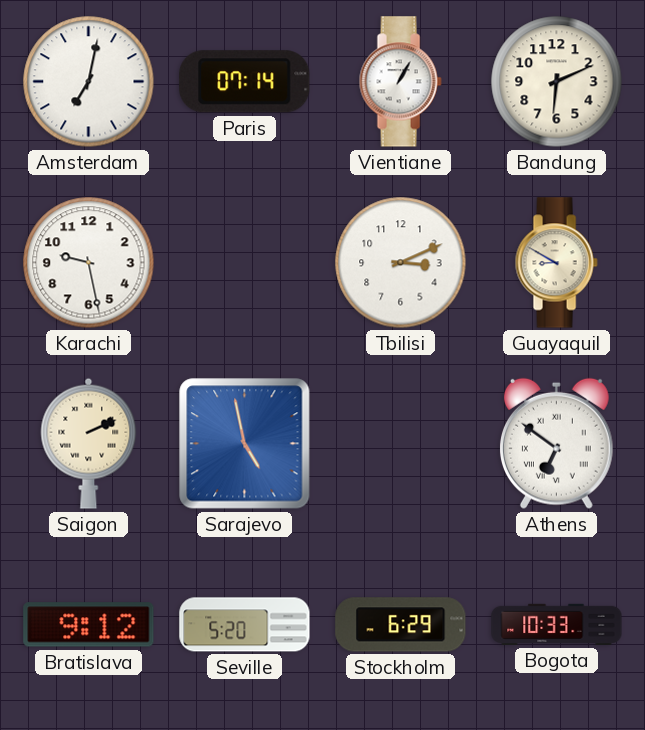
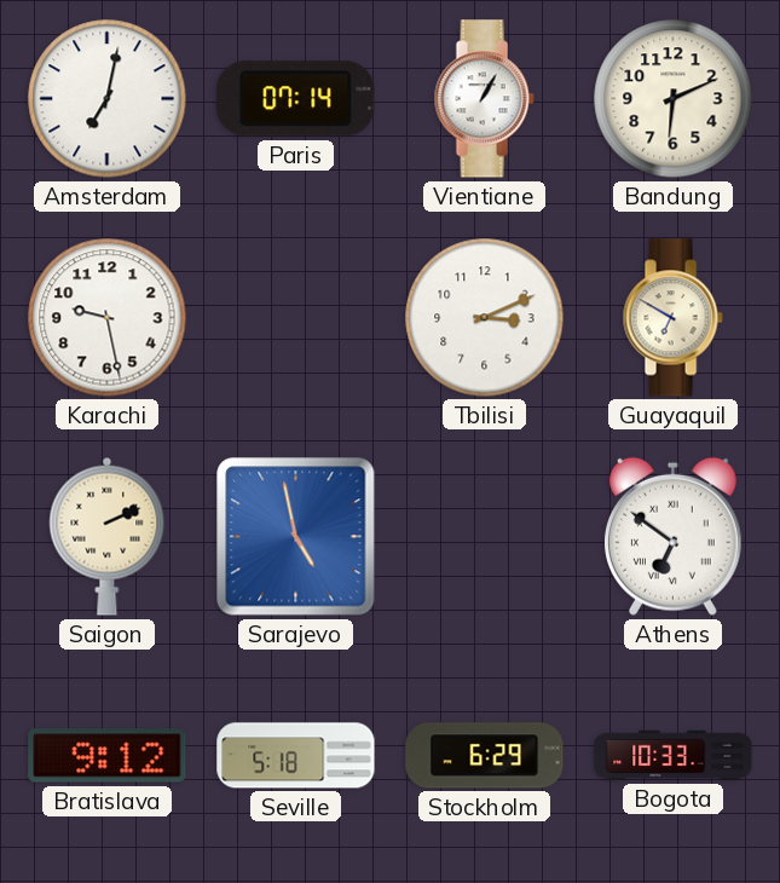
Guayaquil: 8:50 -> 6:50
Seville: 5:20 -> 5:18
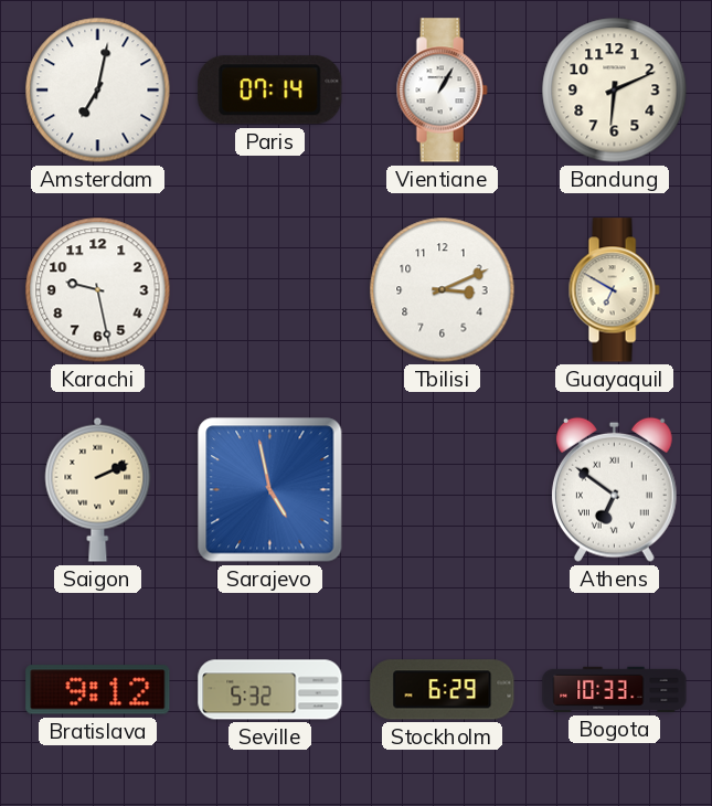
Seville: 5:18 -> 5:32
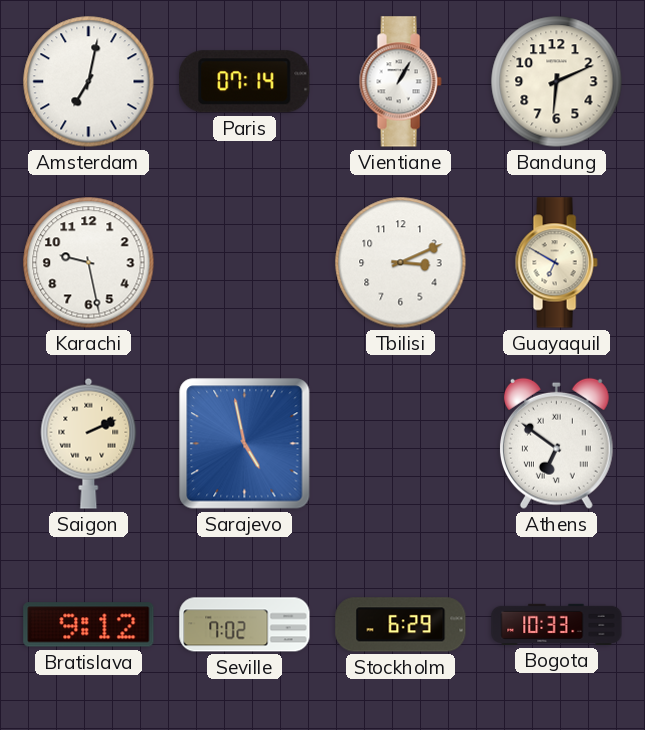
Seville: 5:32 -> 7:02
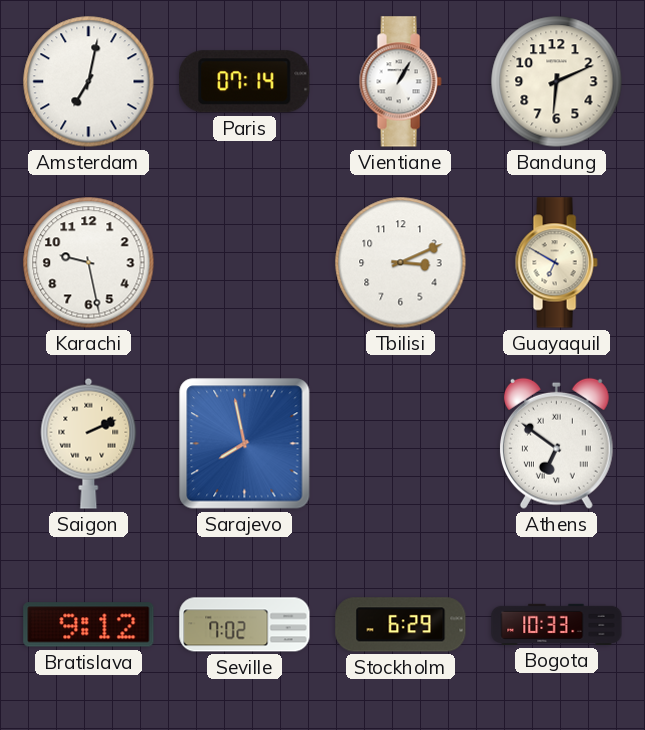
Sarajevo: 4:58 -> 7:58
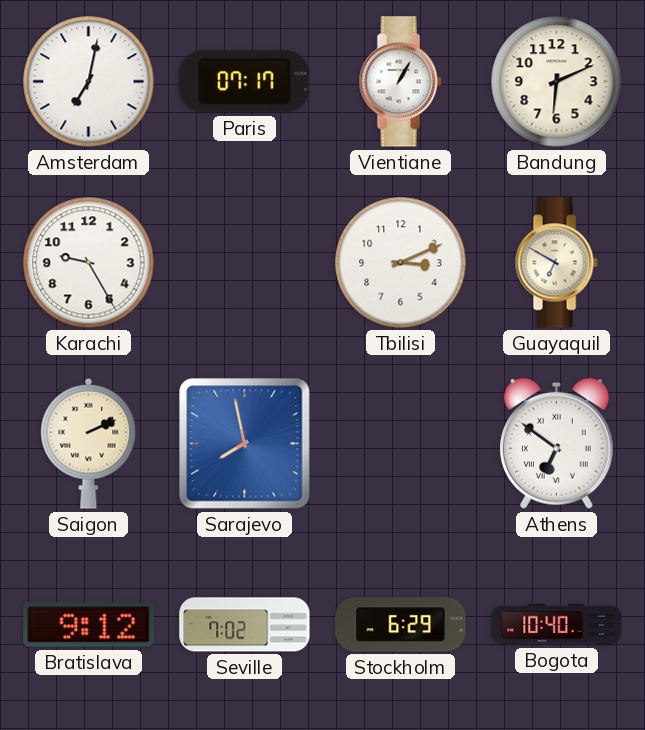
Paris: 07:14 -> 07:17
Karachi: 9:28 -> 9:25
Bogota: 10:33 -> 10:40
